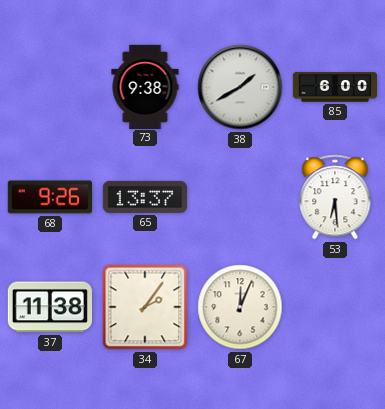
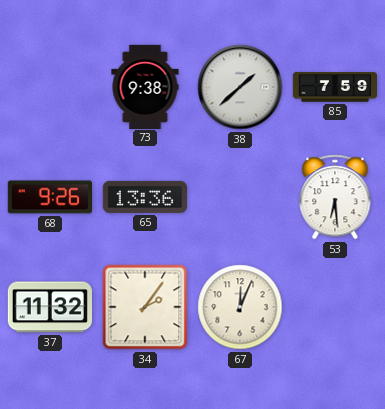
38: 1:40 -> 1:38
85: 6:00 -> 7:59
65: 13:37 -> 13:36
37: 11:38 -> 11:32
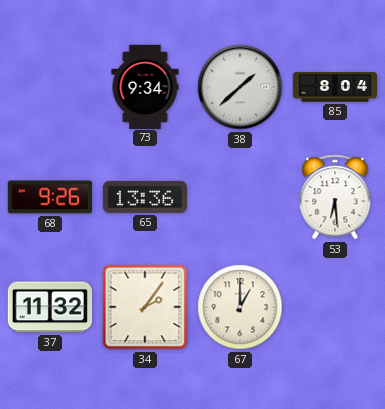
73: 9:38 -> 9:34
85: 7:59 -> 8:04
67: 12:04 -> 1:00
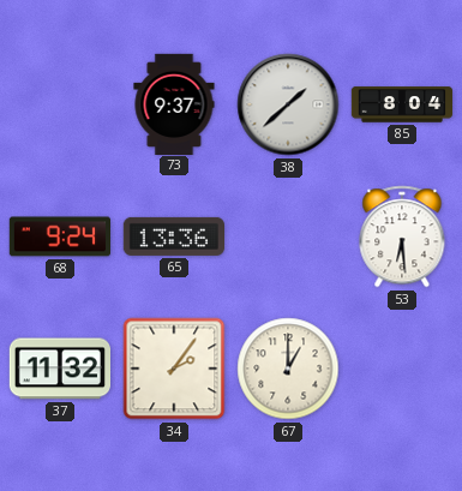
73: 9:34 -> 9:37
68: 9:26 -> 9:24
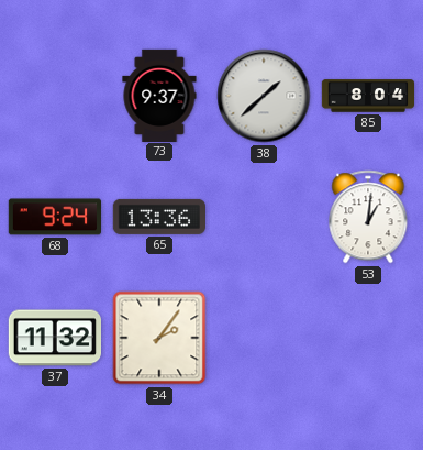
53: 6:29 -> 1:01
67: 1:00 -> none
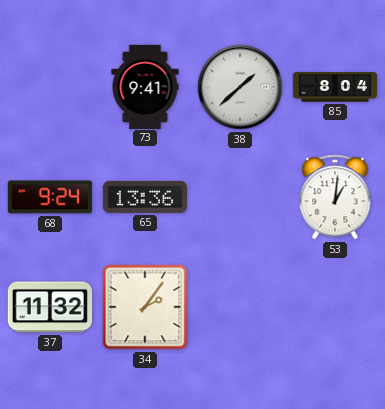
73: 9:37 -> 9:41
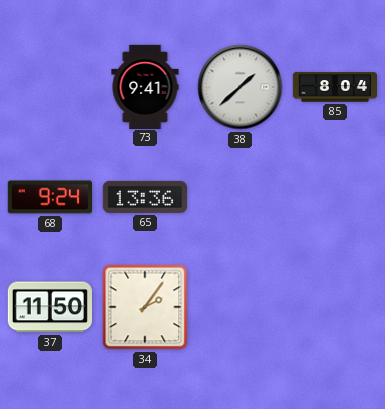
53: 1:01 -> none
37: 11:32 -> 11:50
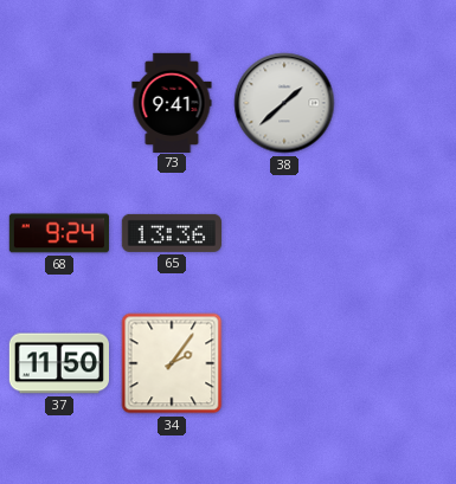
85: 8:04 -> none
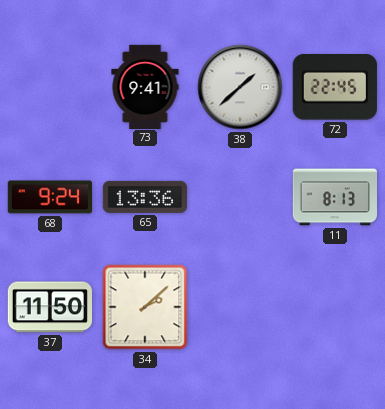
72: none -> 22:45
11: none -> 8:13
34: 2:06 -> 2:08
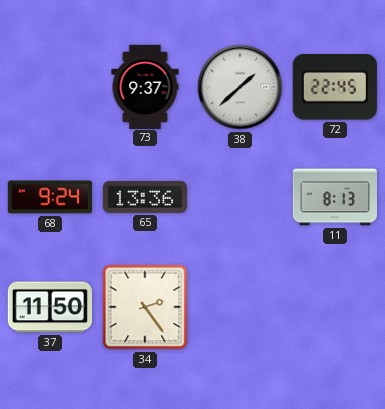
73: 9:41 -> 9:37
34: 2:08 -> 2:24
